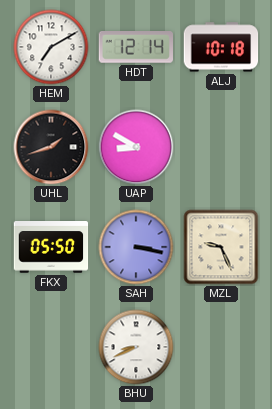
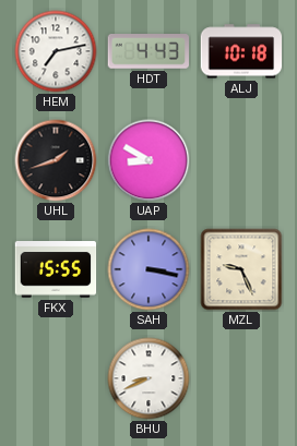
HEM: 7:10 -> 7:13
HDT: 12:14 -> 4:43
FKX: 05:50 -> 15:55
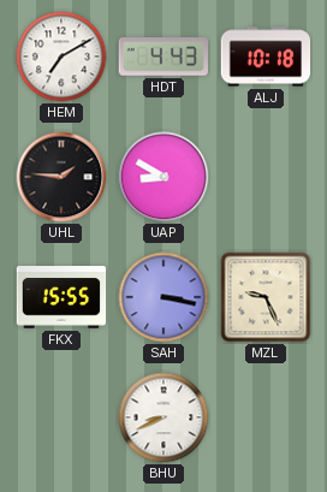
HEM: 7:13 -> 7:10
UHL: 1:42 -> 1:46
